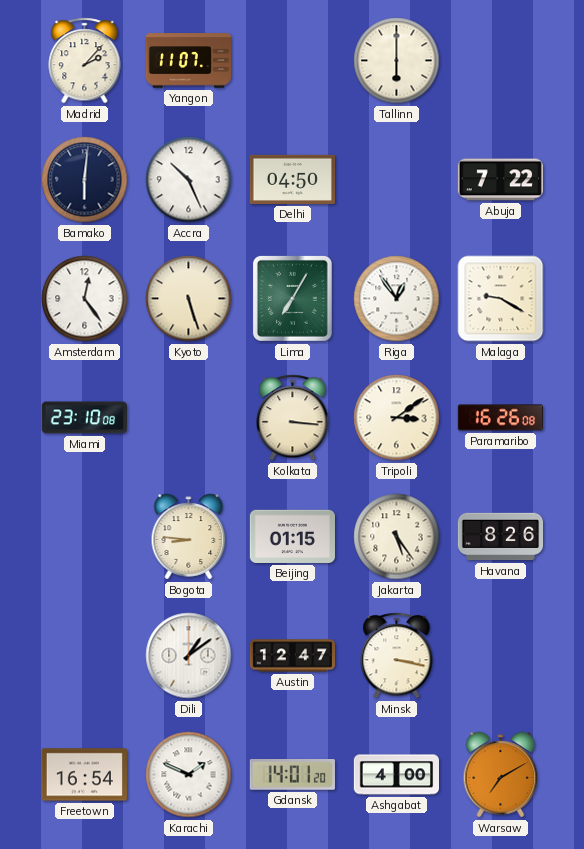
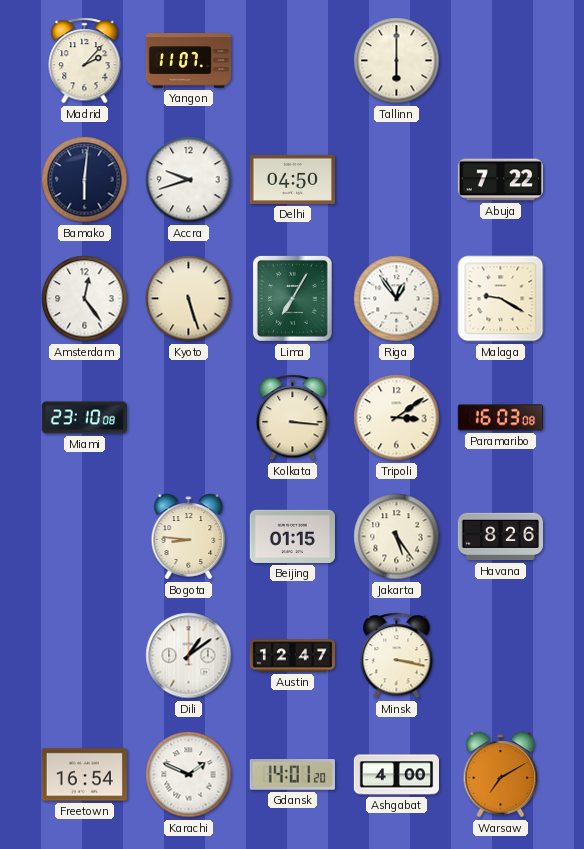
Accra: 10:26 -> 9:42
Paramaribo: 16:26 -> 16:03
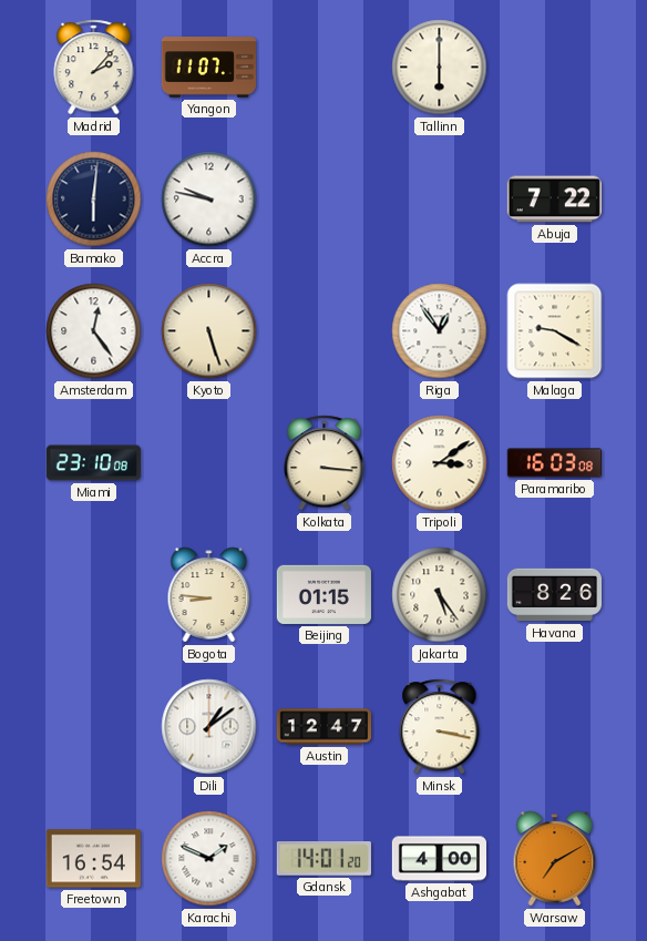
Accra: 9:42 -> 9:47
Delhi: 04:50 -> none
Lima: 7:05 -> none
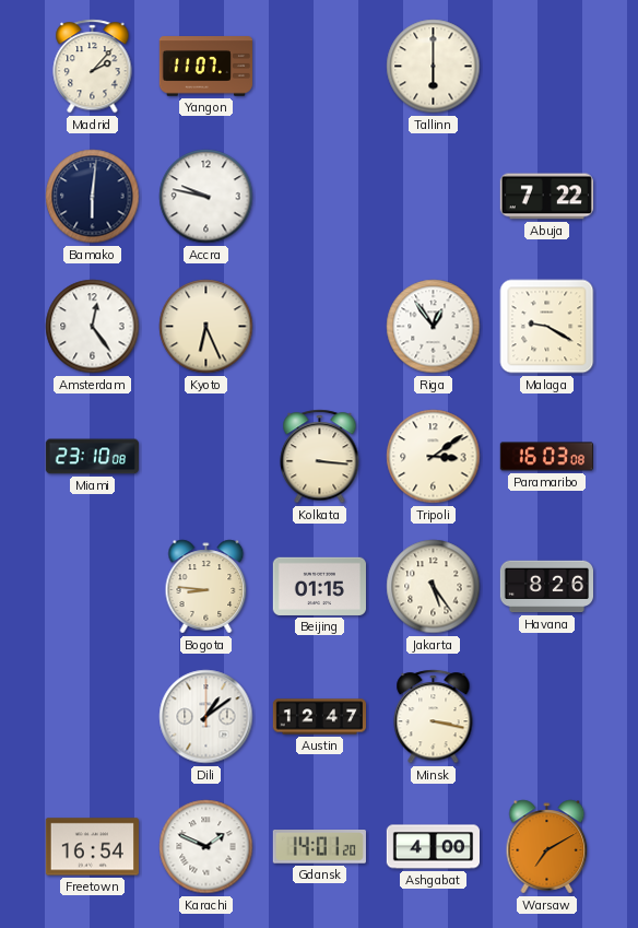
Kyoto: 5:27 -> 6:26
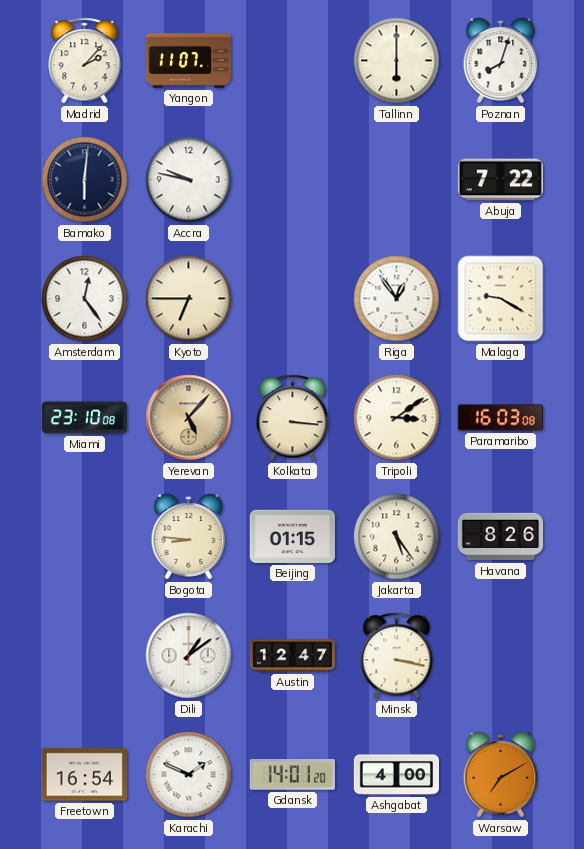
Poznan: none -> 8:03
Kyoto: 6:26 -> 6:45
Yerevan: none -> 5:07
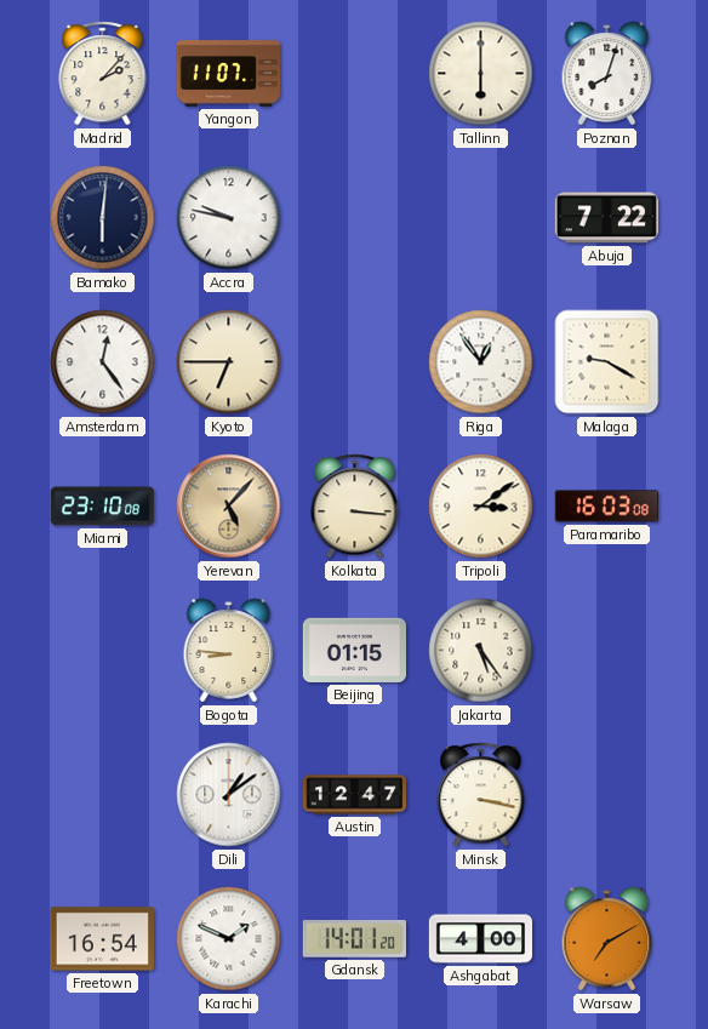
Havana: 8:26 -> none
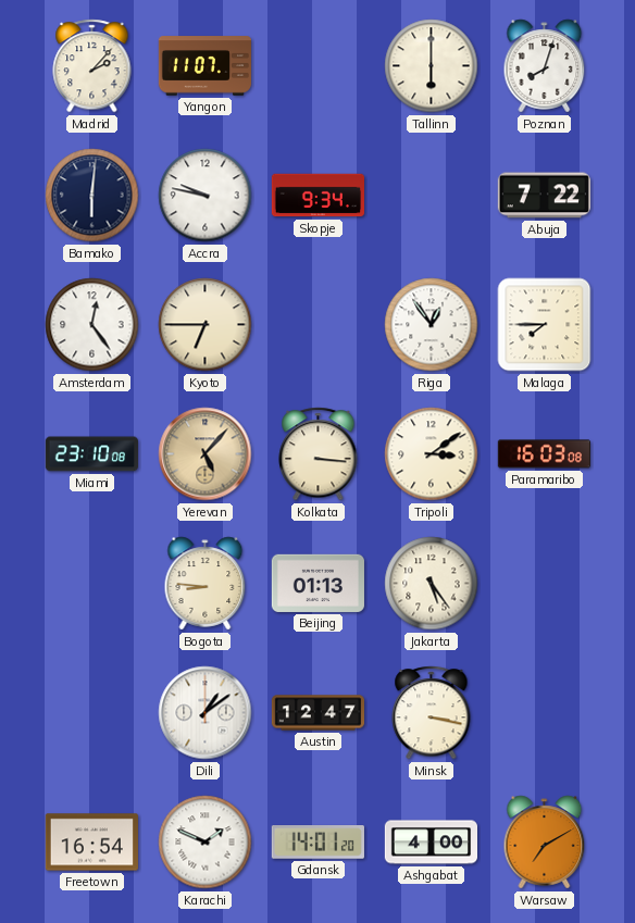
Skopje: none -> 9:34
Malaga: 9:20 -> 7:45
Beijing: 01:15 -> 01:13
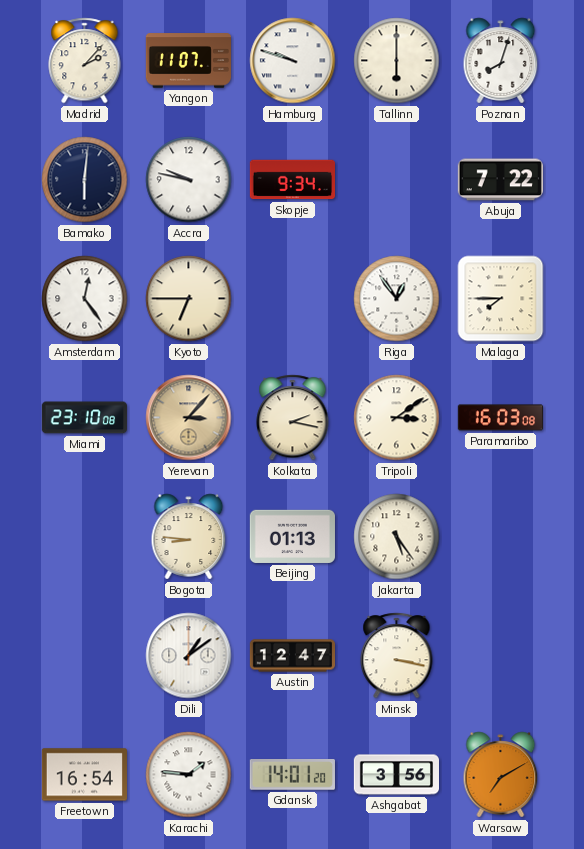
Hamburg: none -> 9:48
Yerevan: 5:07 -> 3:07
Kolkata: 3:16 -> 2:17
Karachi: 1:49 -> 1:46
Ashgabat: 4:00 -> 3:56
